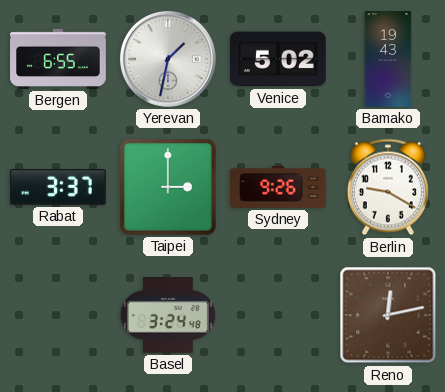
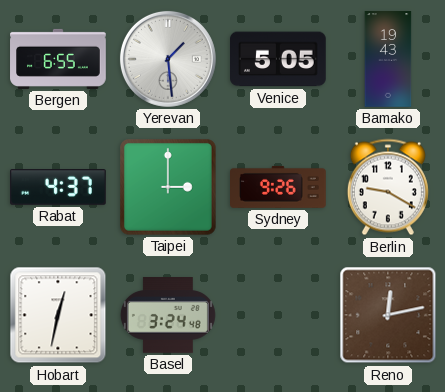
Yerevan: 1:32 -> 1:29
Venice: 5:02 -> 5:05
Rabat: 3:37 -> 4:37
Hobart: none -> 12:32
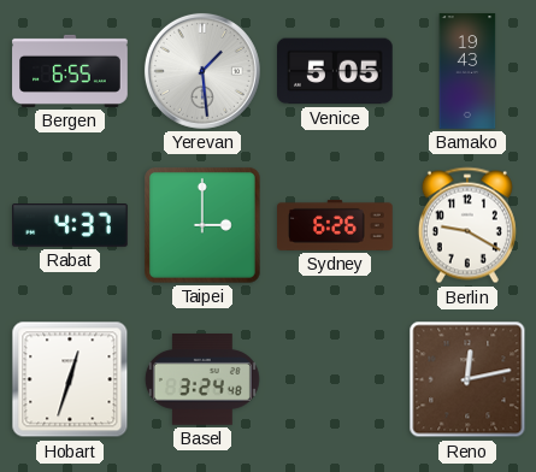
Sydney: 9:26 -> 6:26
Hobart: 12:32 -> 12:33
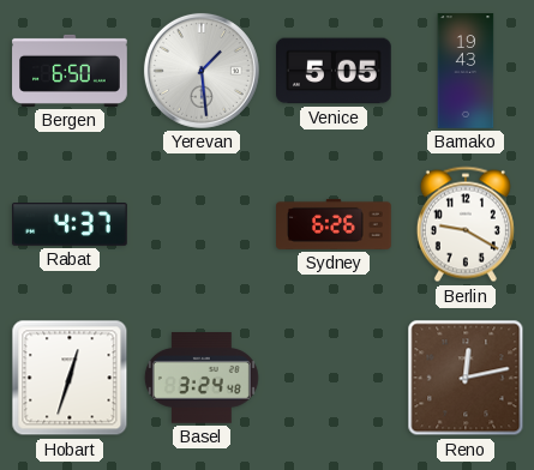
Bergen: 6:55 -> 6:50
Taipei: 3:00 -> none
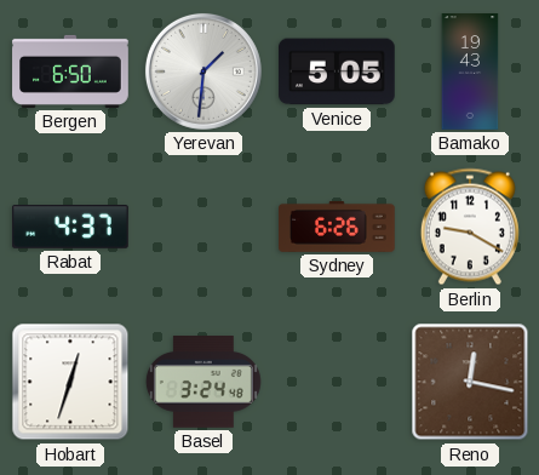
Yerevan: 1:29 -> 1:31
Reno: 12:13 -> 12:17
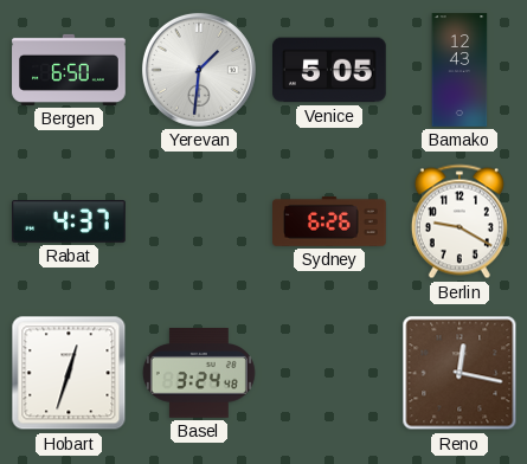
Bamako: 19:43 -> 12:43
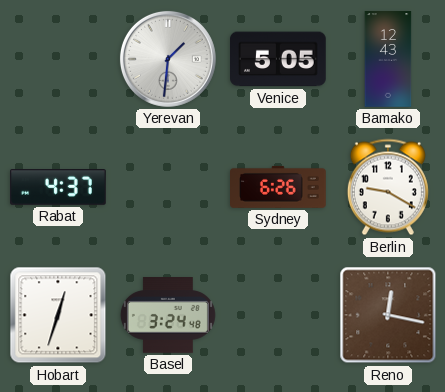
Bergen: 6:50 -> none
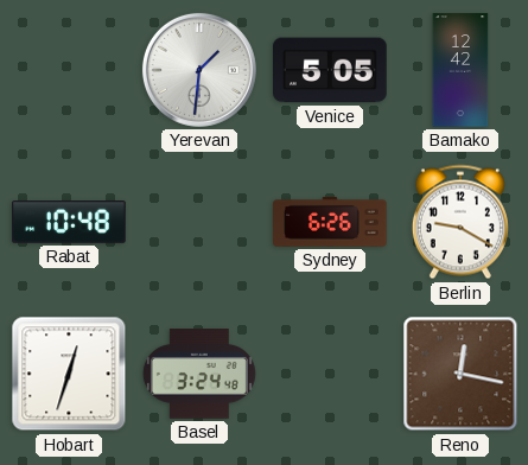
Bamako: 12:43 -> 12:42
Rabat: 4:37 -> 10:48
